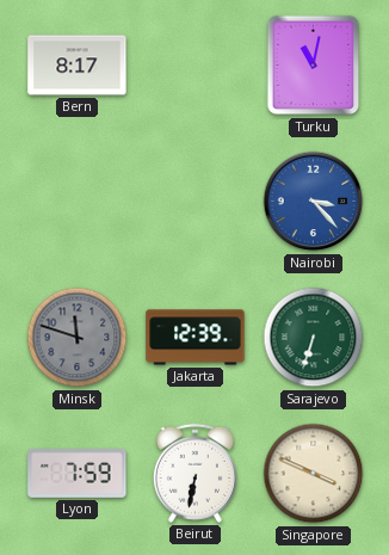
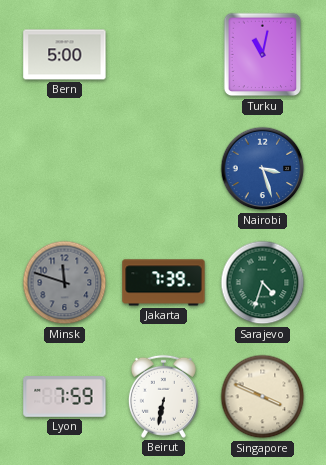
Bern: 8:17 -> 5:00
Nairobi: 3:23 -> 3:27
Jakarta: 12:39 -> 7:39
Sarajevo: 6:33 -> 4:33
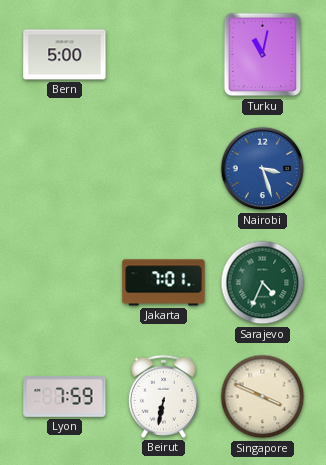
Minsk: 11:48 -> none
Jakarta: 7:39 -> 7:01
Sarajevo: 4:33 -> 4:34
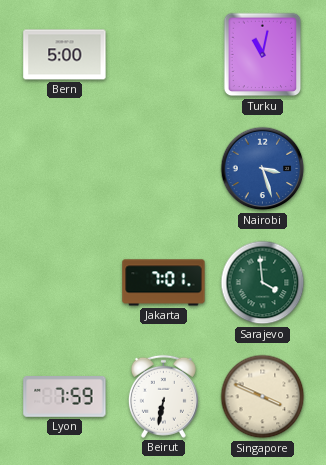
Sarajevo: 4:34 -> 3:59
